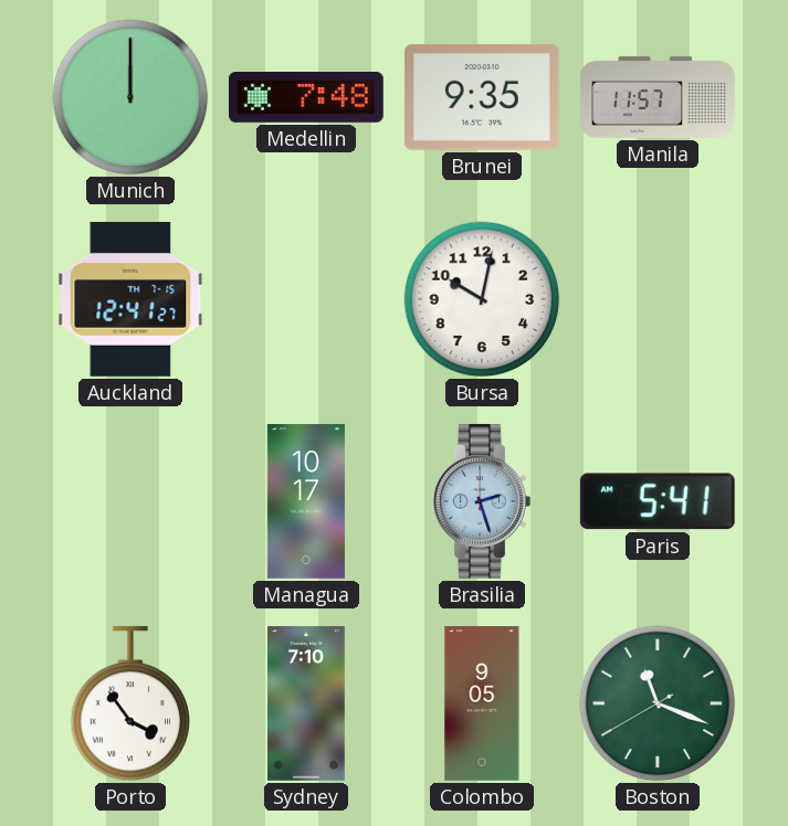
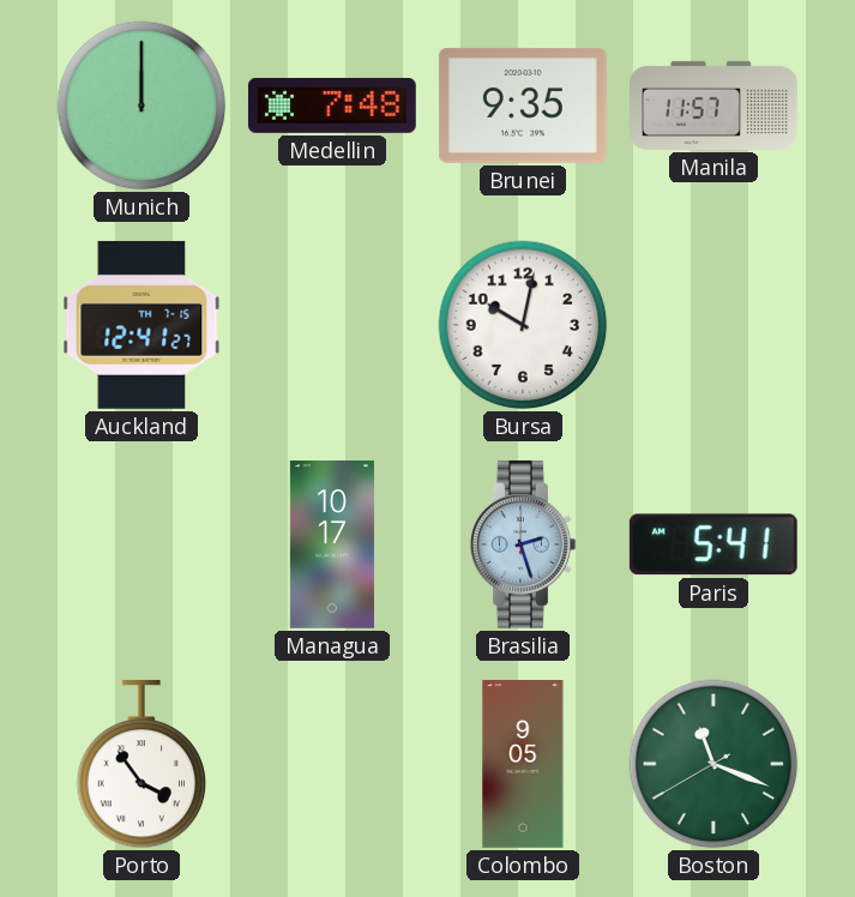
Sydney: 7:10 -> none
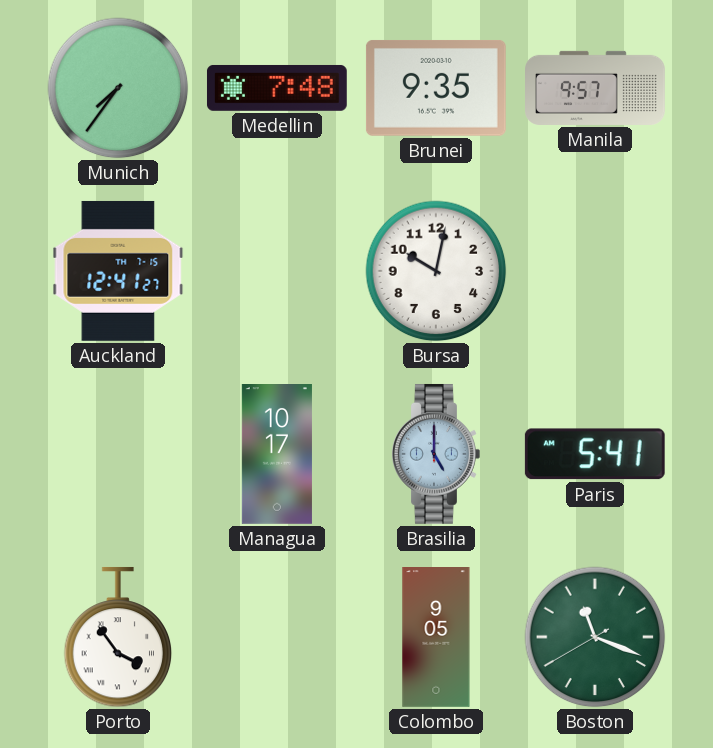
Munich: 12:00 -> 7:36
Manila: 11:57 -> 9:57
Brasilia: 2:27 -> 5:00
